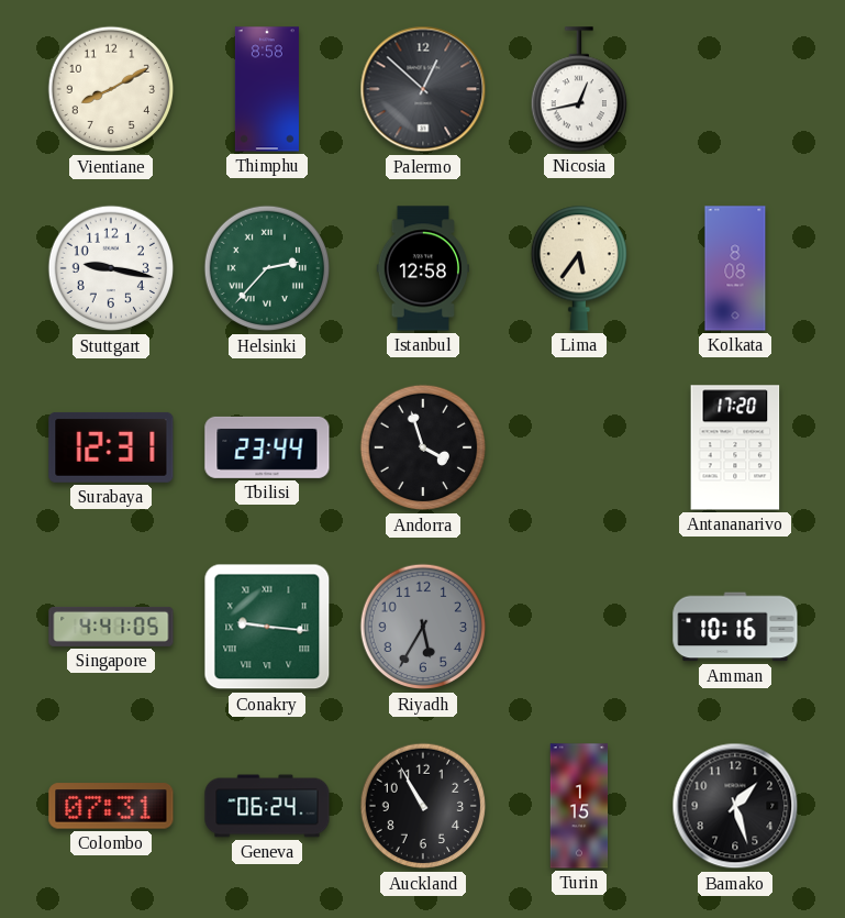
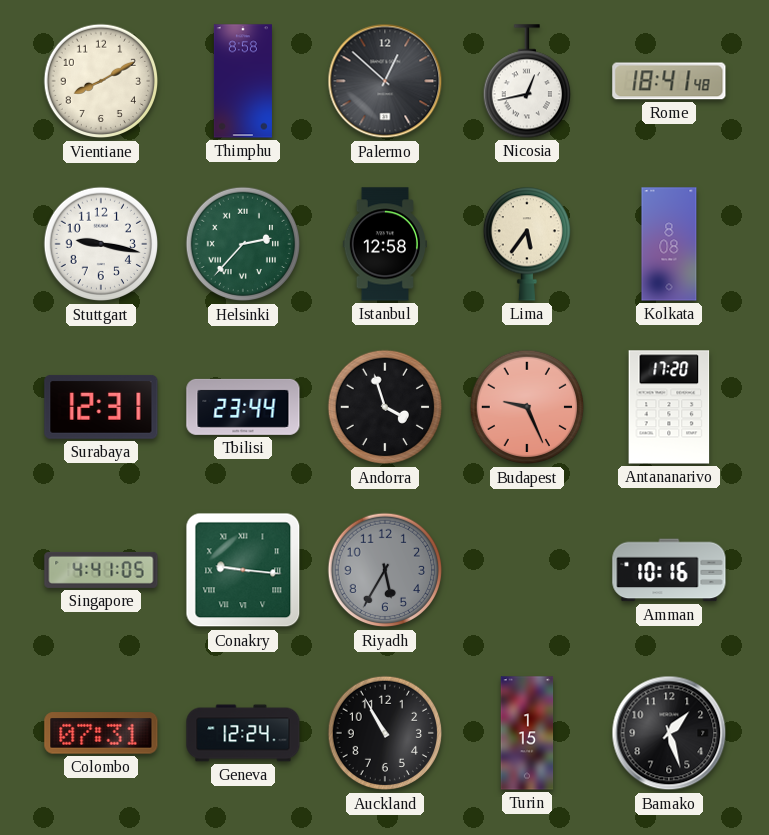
Rome: none -> 18:41
Budapest: none -> 9:26
Geneva: 06:24 -> 12:24
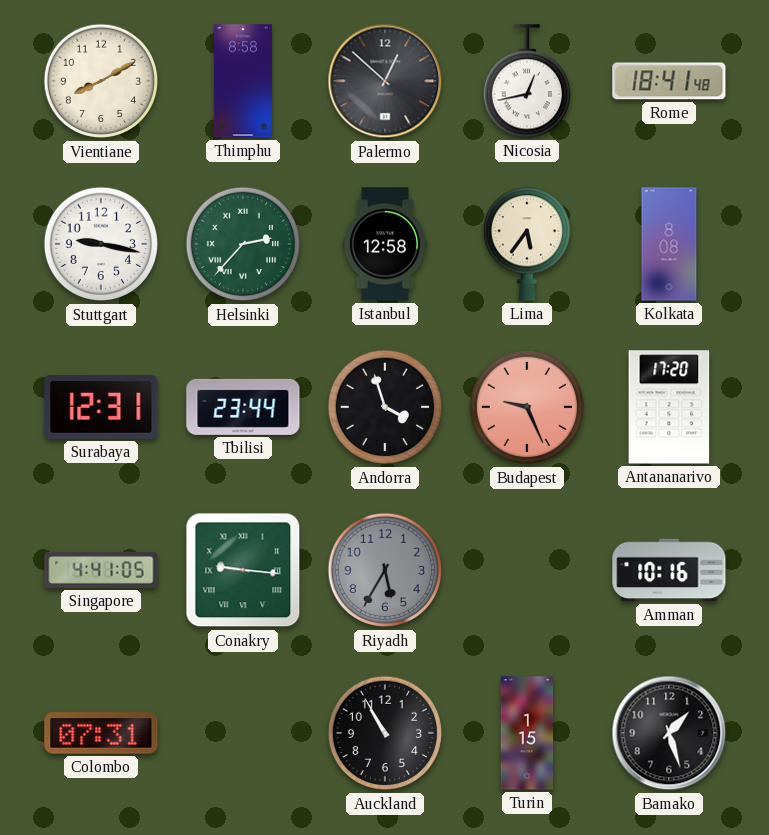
Geneva: 12:24 -> none
